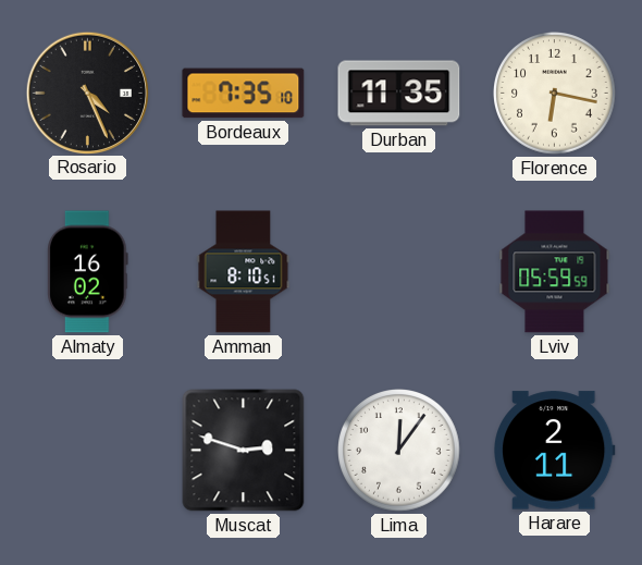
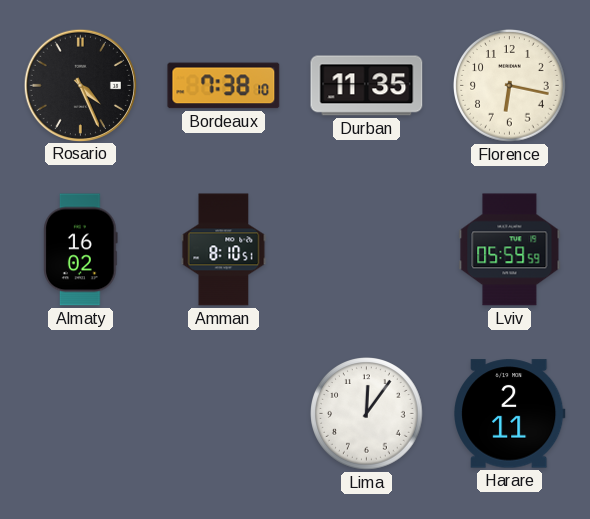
Bordeaux: 7:35 -> 7:38
Muscat: 2:48 -> none
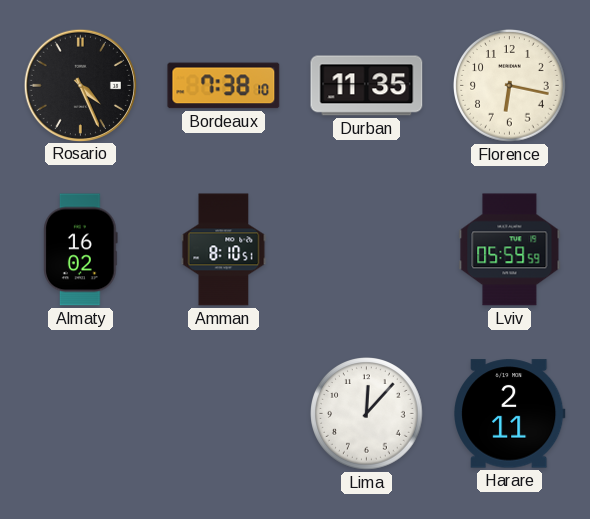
Lima: 12:06 -> 12:07
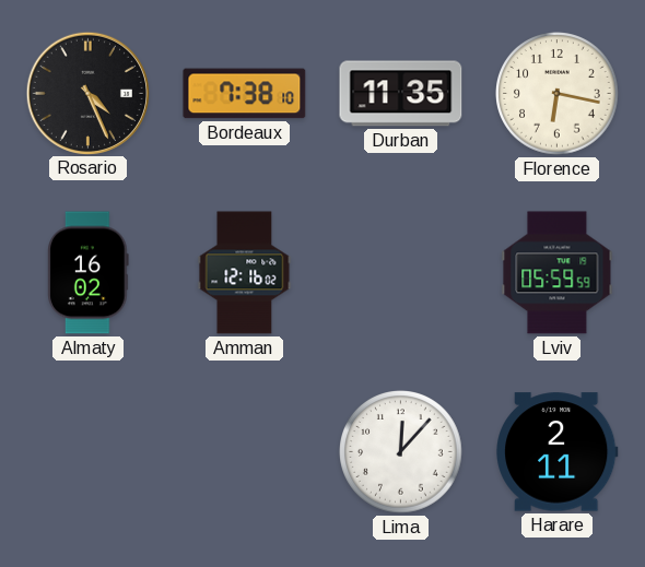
Amman: 8:10 -> 12:16
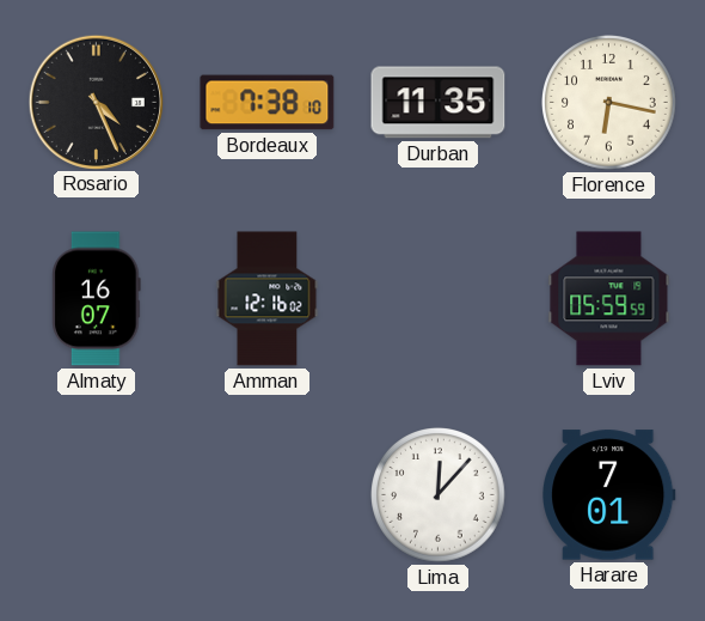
Almaty: 16:02 -> 16:07
Harare: 2:11 -> 7:01
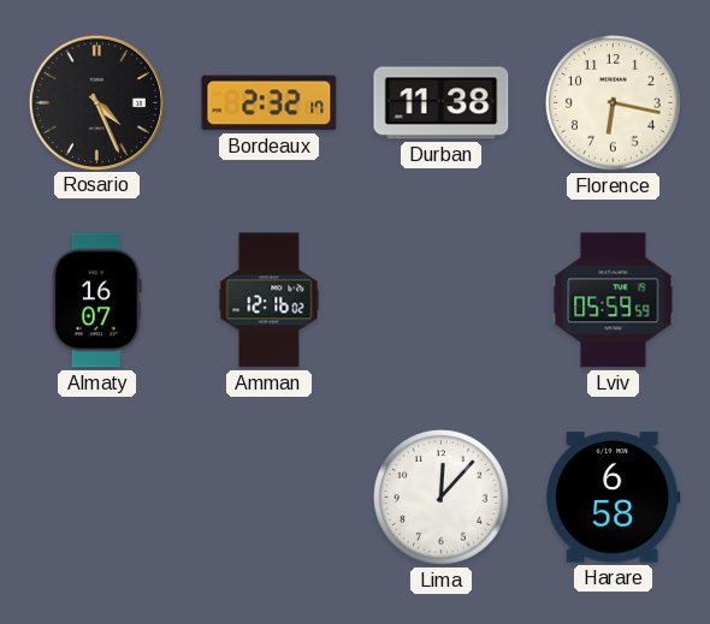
Bordeaux: 7:38 -> 2:32
Durban: 11:35 -> 11:38
Harare: 7:01 -> 6:58
